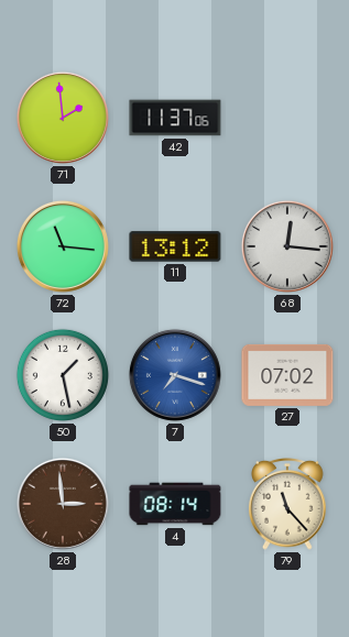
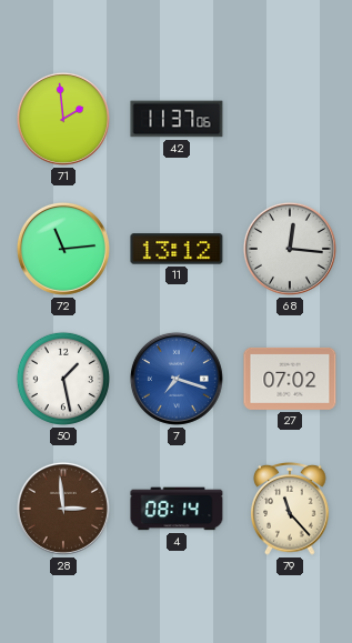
72: 11:16 -> 11:14
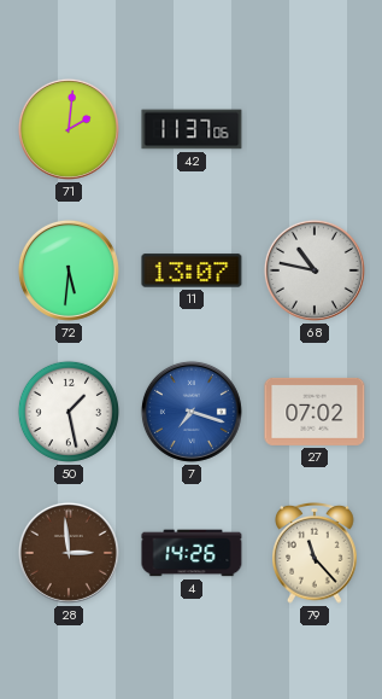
71: 1:59 -> 2:01
72: 11:14 -> 5:31
11: 13:12 -> 13:07
68: 12:16 -> 10:47
4: 08:14 -> 14:26
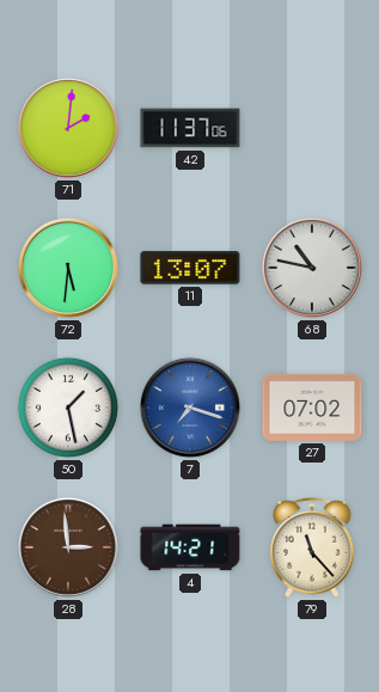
4: 14:26 -> 14:21
